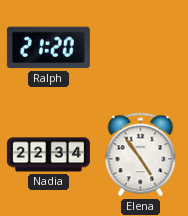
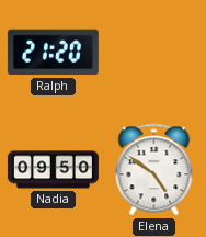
Nadia: 22:34 -> 09:50
Elena: 4:54 -> 4:51
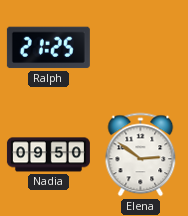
Ralph: 21:20 -> 21:25
Elena: 4:51 -> 2:51
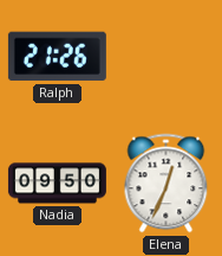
Ralph: 21:25 -> 21:26
Elena: 2:51 -> 12:34
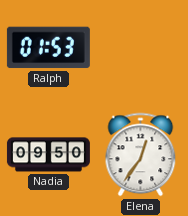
Ralph: 21:26 -> 01:53
Elena: 12:34 -> 12:36
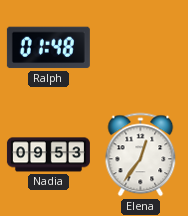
Ralph: 01:53 -> 01:48
Nadia: 09:50 -> 09:53
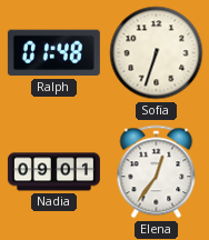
Sofia: none -> 6:33
Nadia: 09:53 -> 09:01
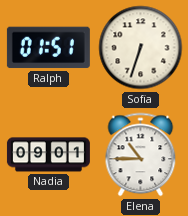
Ralph: 01:48 -> 01:51
Elena: 12:36 -> 10:45
